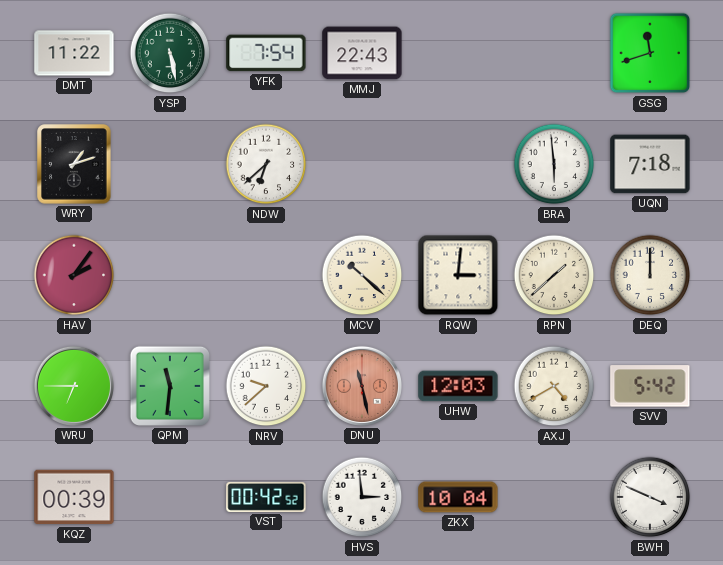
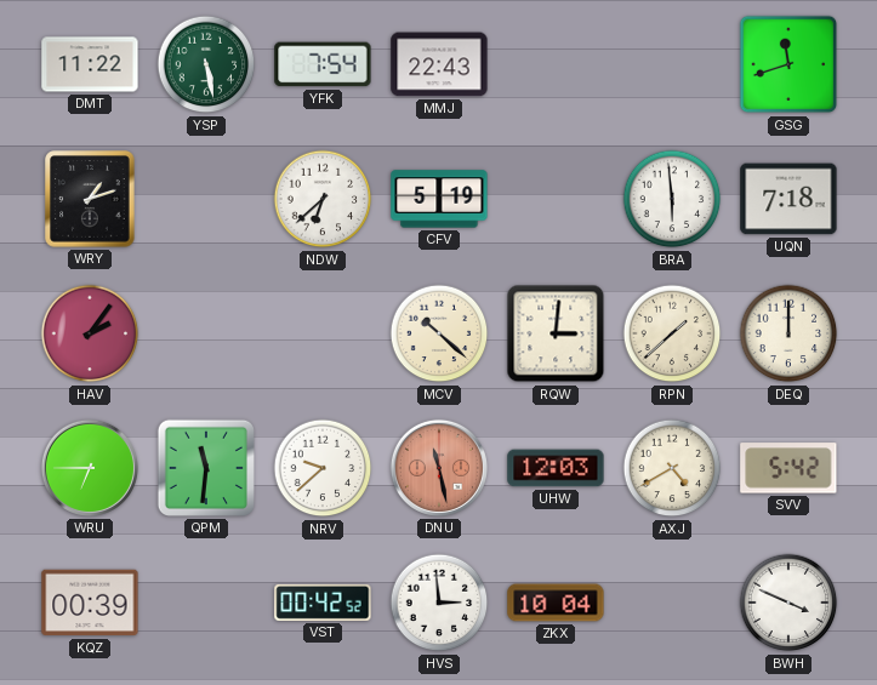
CFV: none -> 5:19
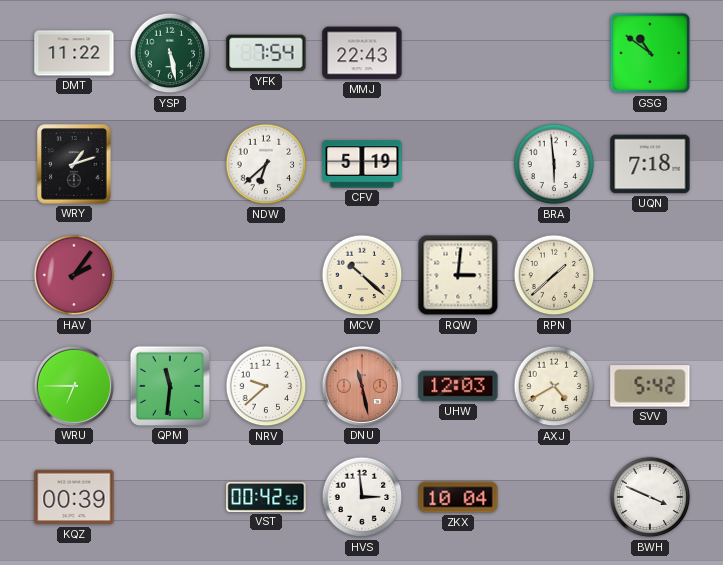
GSG: 11:42 -> 10:51
DEQ: 12:00 -> none
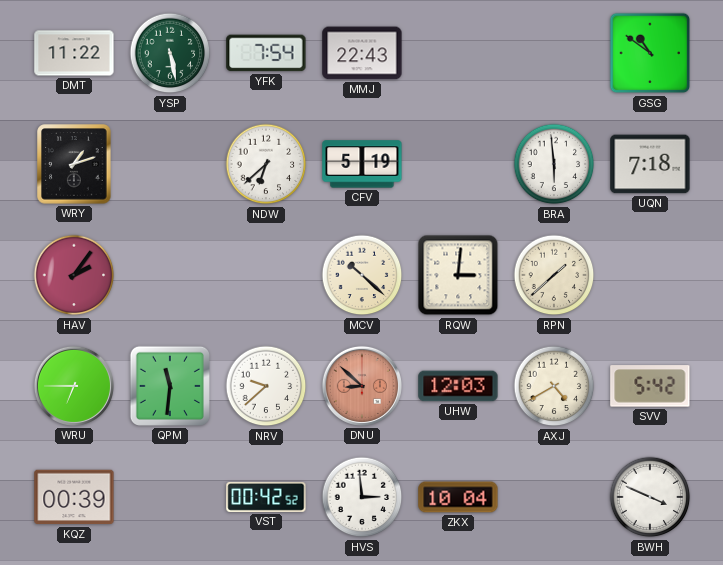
DNU: 11:28 -> 8:52
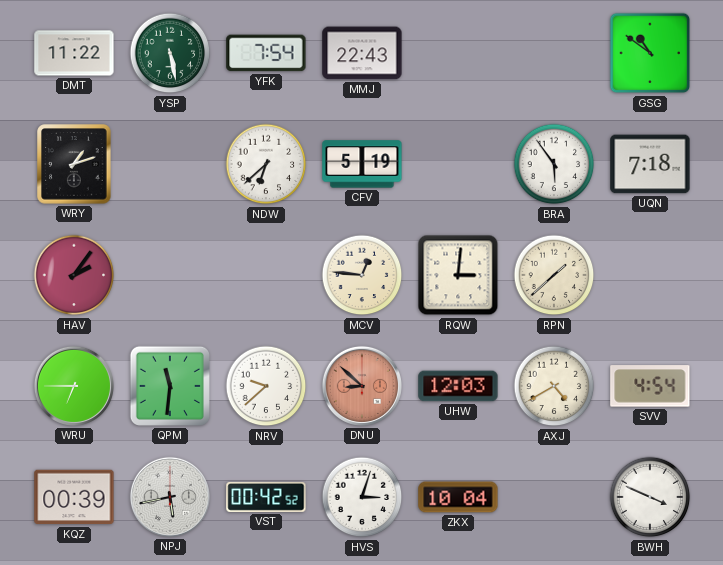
BRA: 5:59 -> 5:54
MCV: 10:22 -> 12:46
SVV: 5:42 -> 4:54
NPJ: none -> 5:43
HVS: 2:59 -> 3:03
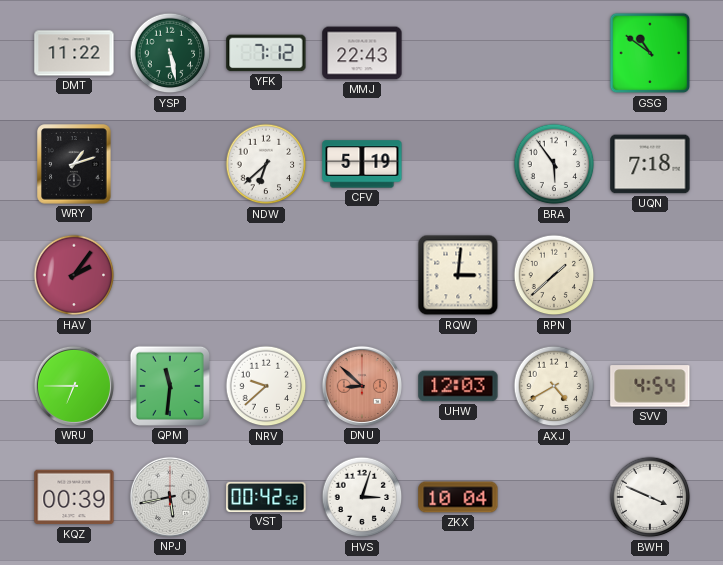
YFK: 7:54 -> 7:12
MCV: 12:46 -> none
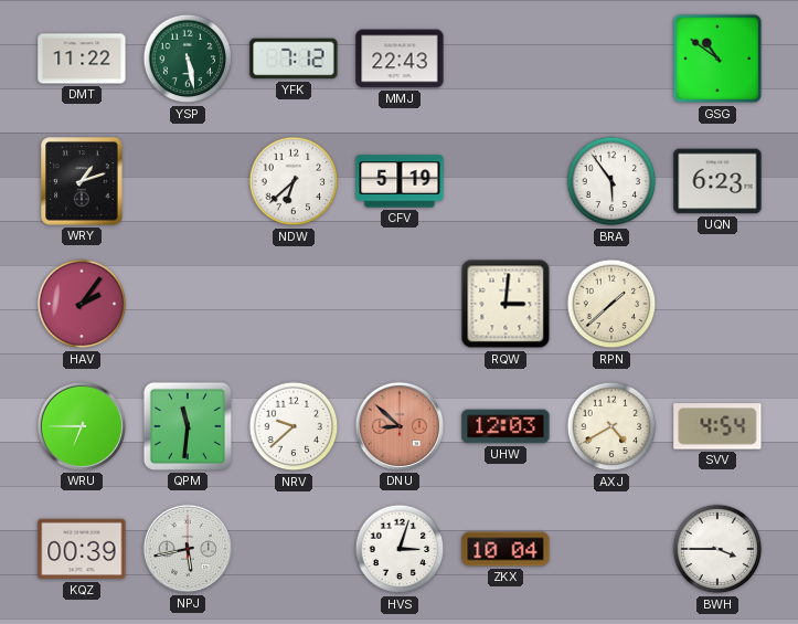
UQN: 7:18 -> 6:23
VST: 00:42 -> none
BWH: 3:49 -> 3:45
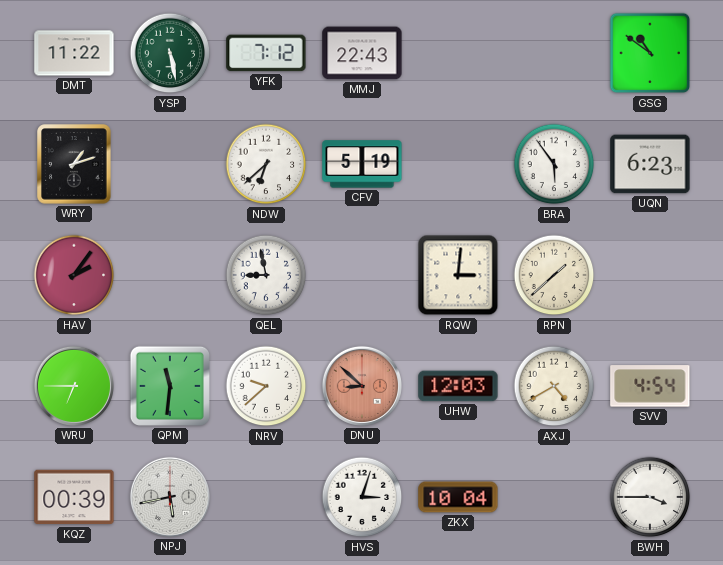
QEL: none -> 8:58
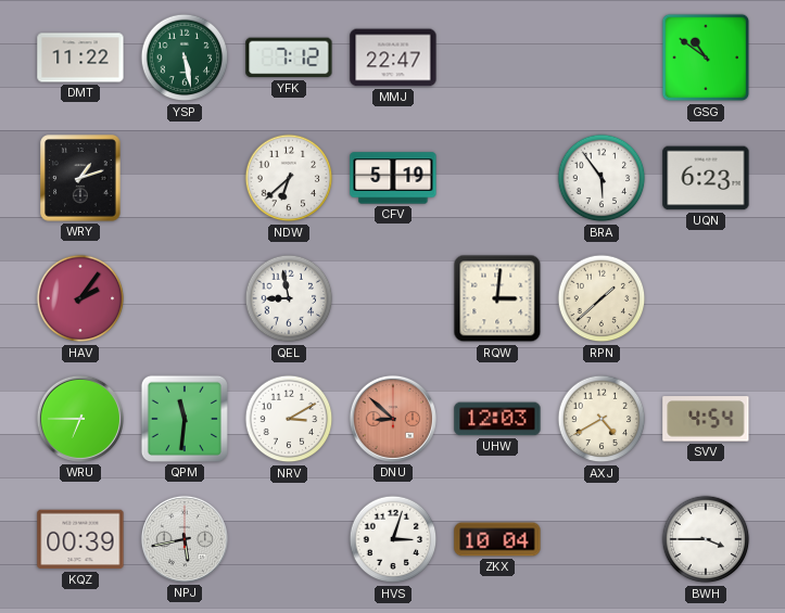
MMJ: 22:43 -> 22:47
NRV: 9:38 -> 3:10
